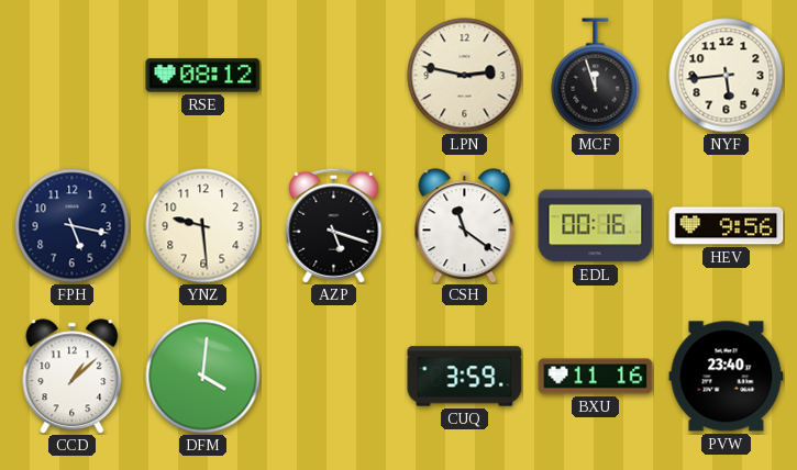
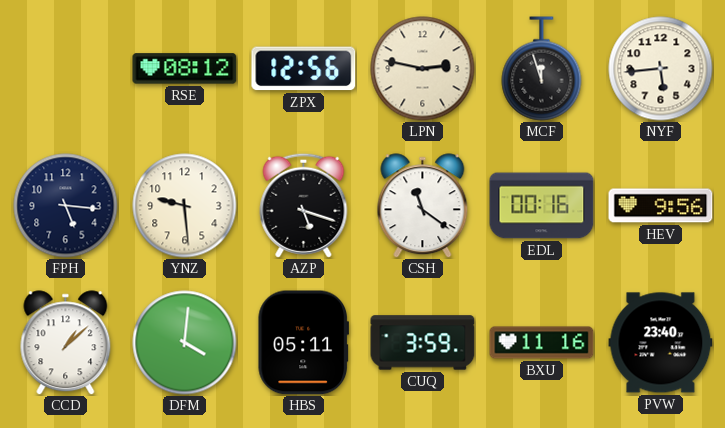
ZPX: none -> 12:56
FPH: 5:17 -> 5:16
HBS: none -> 05:11
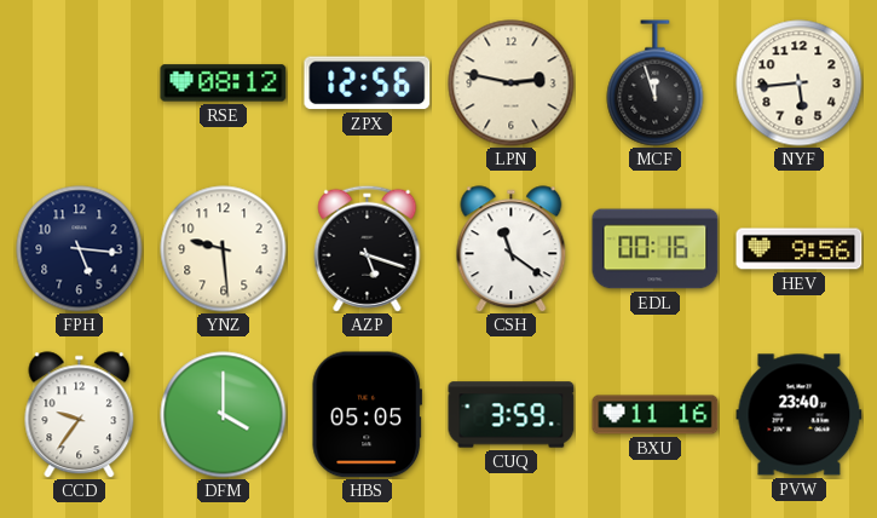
CCD: 1:08 -> 9:36
DFM: 4:01 -> 4:00
HBS: 05:11 -> 05:05
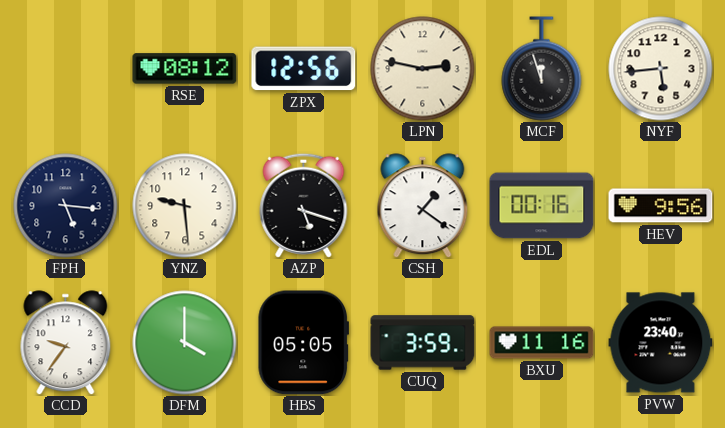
CSH: 11:21 -> 1:21
